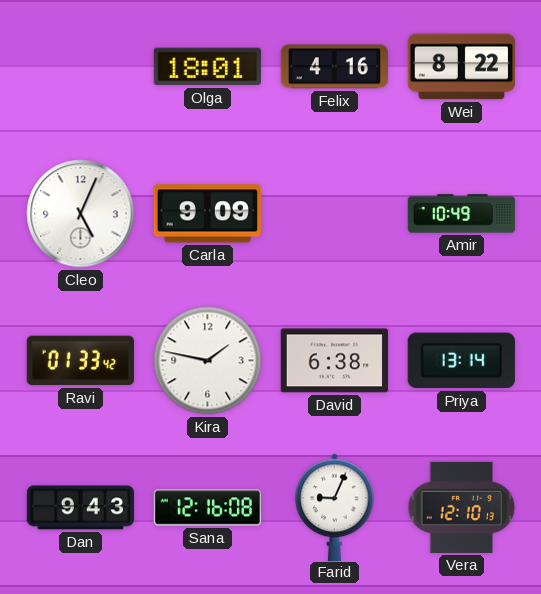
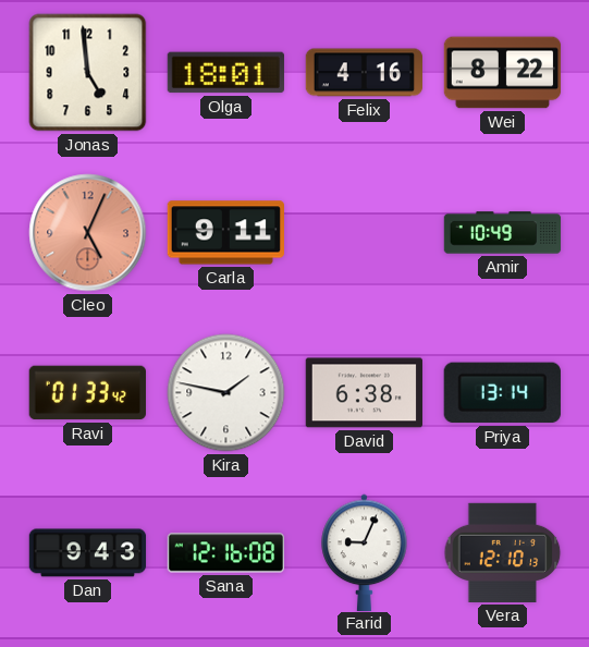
Jonas: none -> 4:59
Cleo dial: white -> salmon
Carla: 9:09 -> 9:11
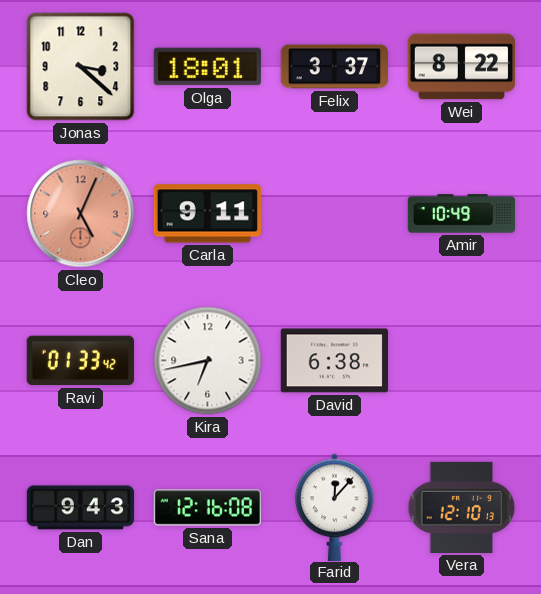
Jonas: 4:59 -> 3:22
Felix: 4:16 -> 3:37
Kira: 1:47 -> 6:43
Priya: 13:14 -> none
Farid: 9:04 -> 12:07
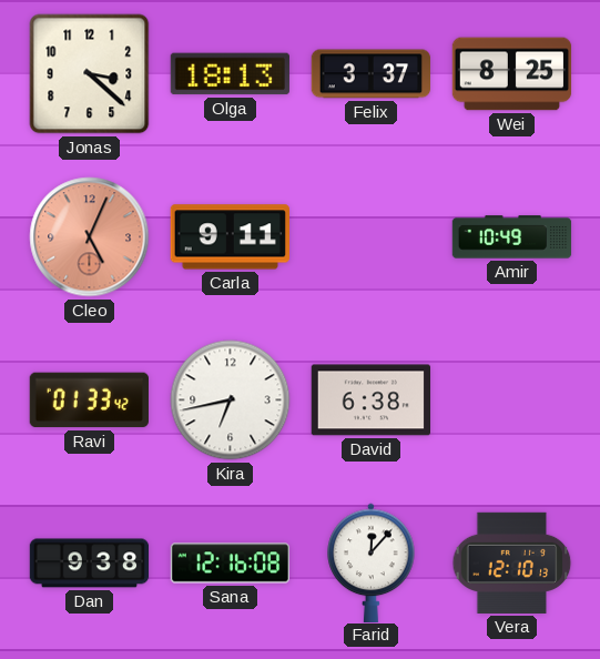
Olga: 18:01 -> 18:13
Wei: 8:22 -> 8:25
Dan: 9:43 -> 9:38
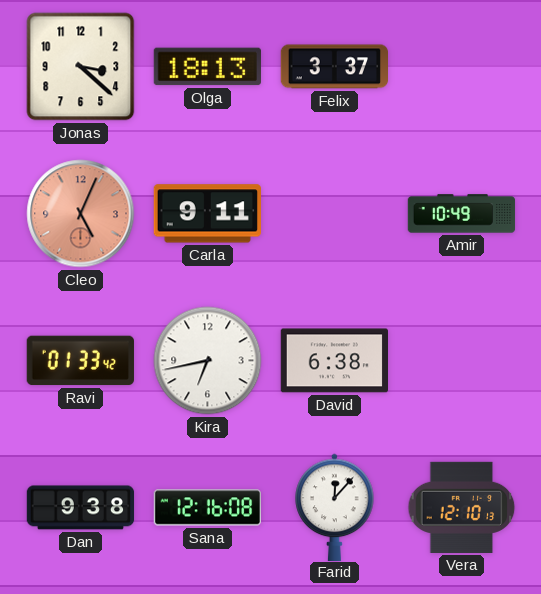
Wei: 8:25 -> none
